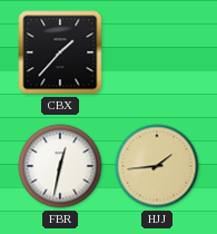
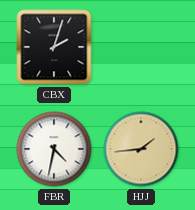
CBX: 1:37 -> 2:03
FBR: 12:32 -> 4:32
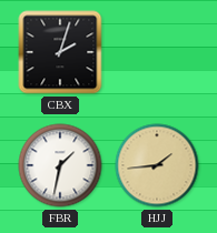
FBR: 4:32 -> 1:32
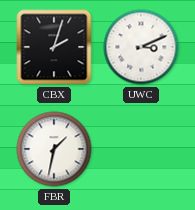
UWC: none -> 3:11
HJJ: 1:44 -> none
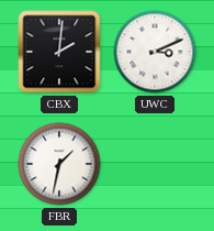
CBX: 2:03 -> 2:01
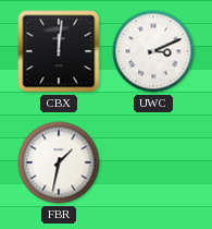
CBX: 2:01 -> 12:01
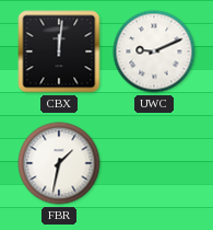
UWC: 3:11 -> 9:11
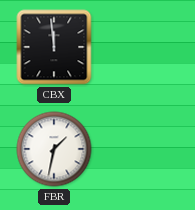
CBX: 12:01 -> 11:59
UWC: 9:11 -> none
